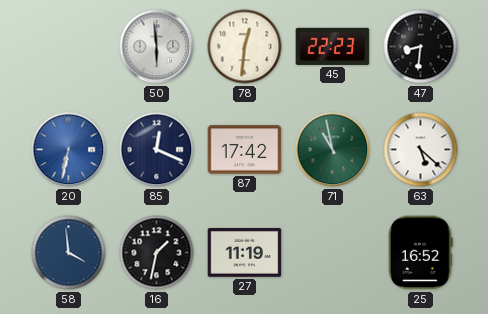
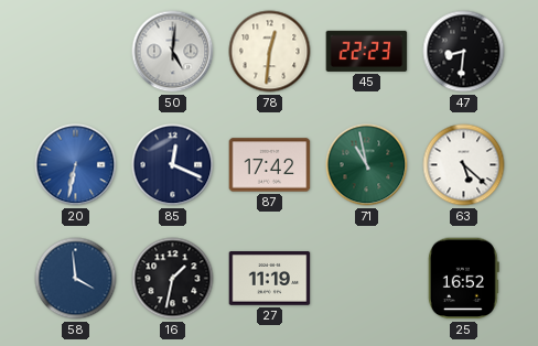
50: 5:59 -> 5:01
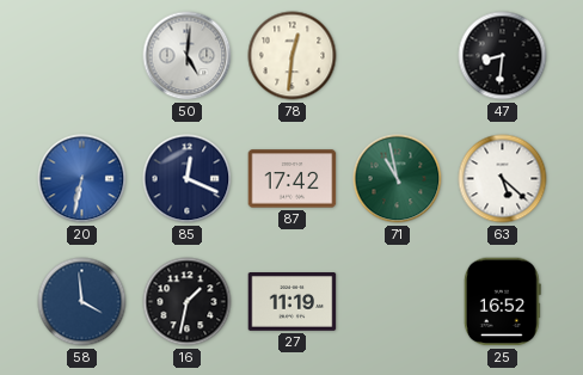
45: 22:23 -> none
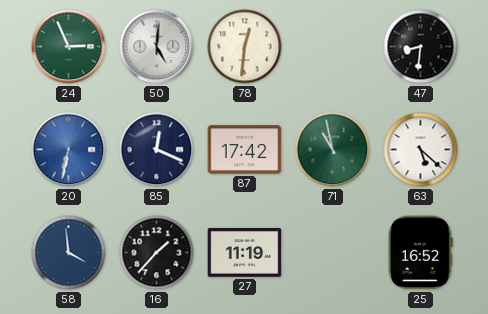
24: none -> 2:56
16: 1:32 -> 1:37
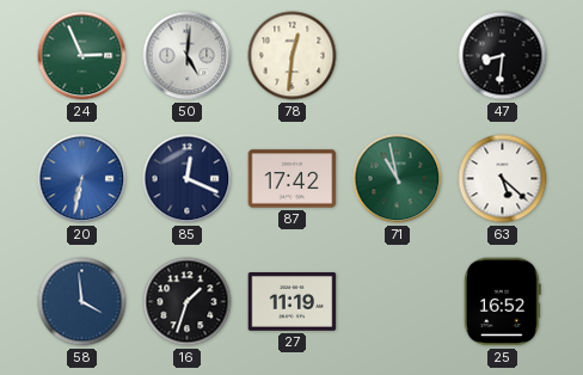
16: 1:37 -> 1:33
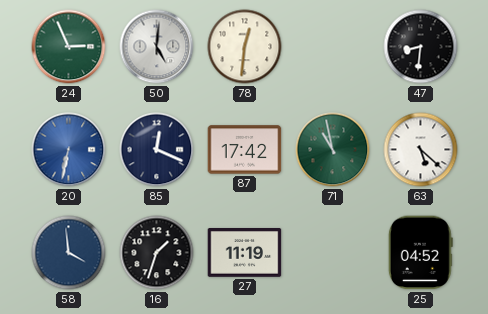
25: 16:52 -> 04:52
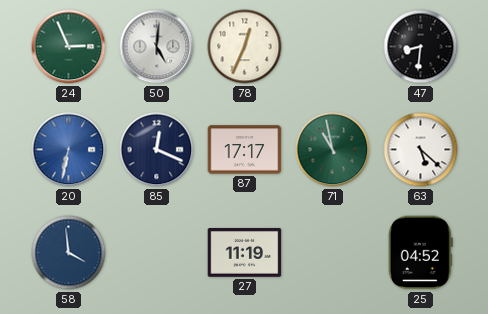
78: 12:31 -> 12:34
87: 17:42 -> 17:17
16: 1:33 -> none
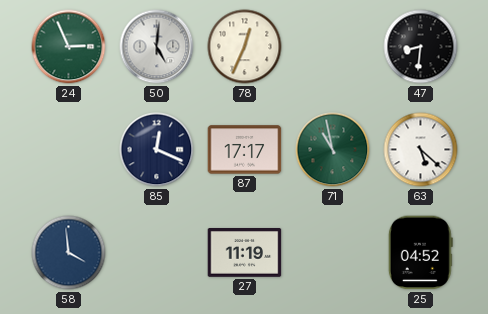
20: 6:32 -> none
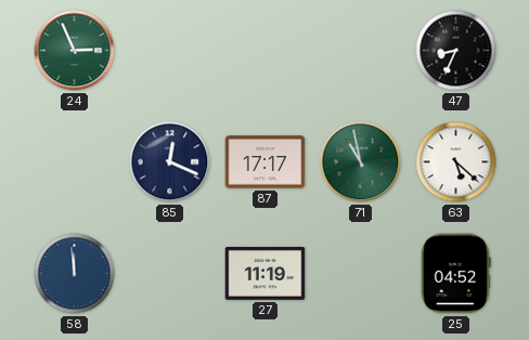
50: 5:01 -> none
78: 12:34 -> none
47: 8:31 -> 8:34
58: 3:59 -> 11:59
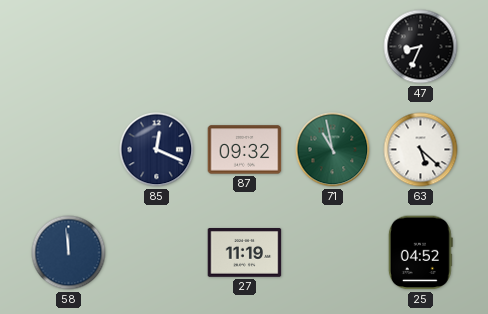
24: 2:56 -> none
87: 17:17 -> 09:32
